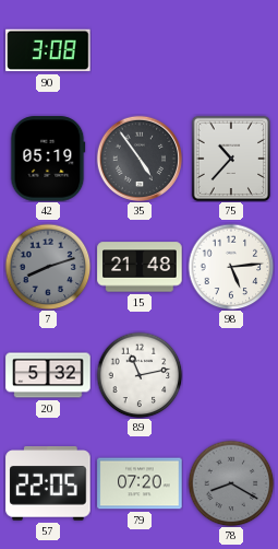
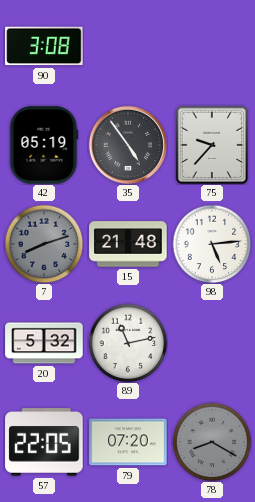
75: 10:37 -> 9:37
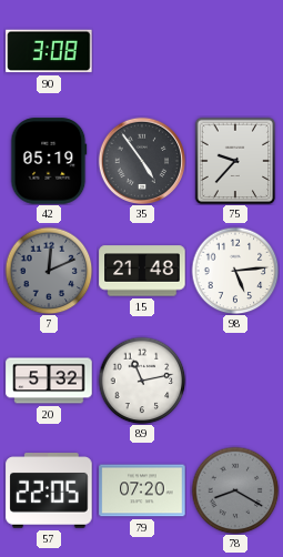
7: 8:12 -> 12:11
